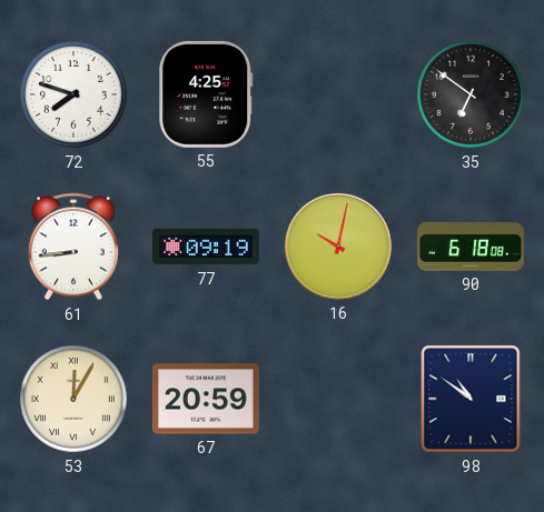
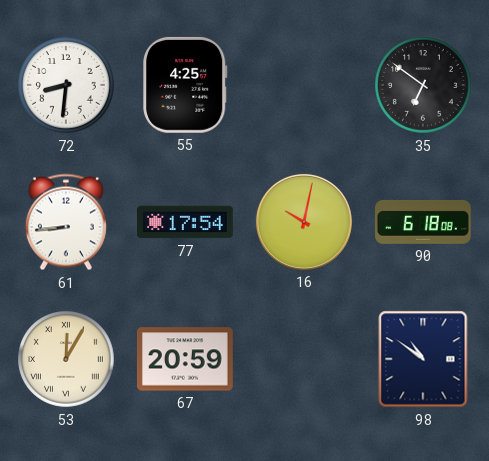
72: 7:48 -> 8:31
77: 09:19 -> 17:54
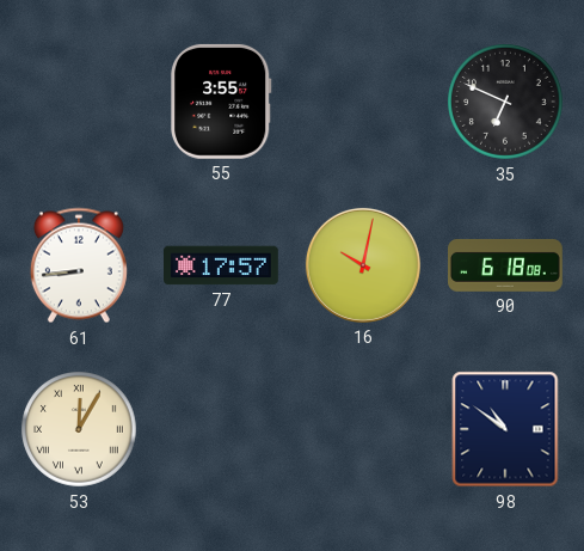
72: 8:31 -> none
55: 4:25 -> 3:55
35: 6:51 -> 6:49
77: 17:54 -> 17:57
67: 20:59 -> none
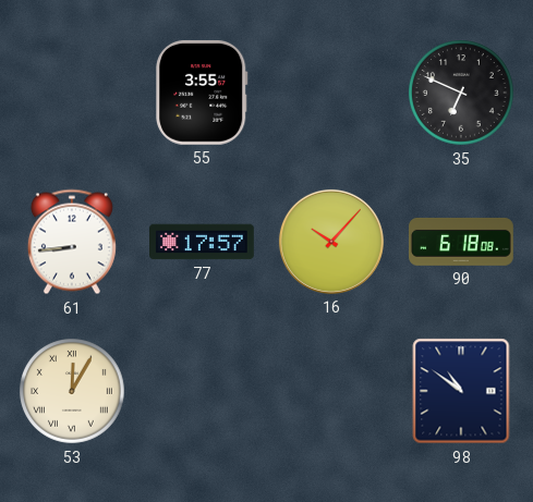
16: 10:02 -> 10:07
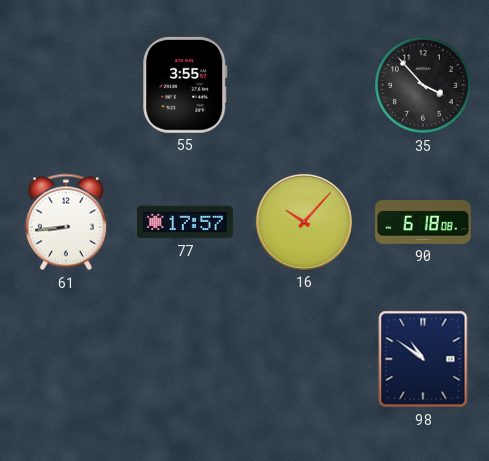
35: 6:49 -> 3:53
53: 12:05 -> none
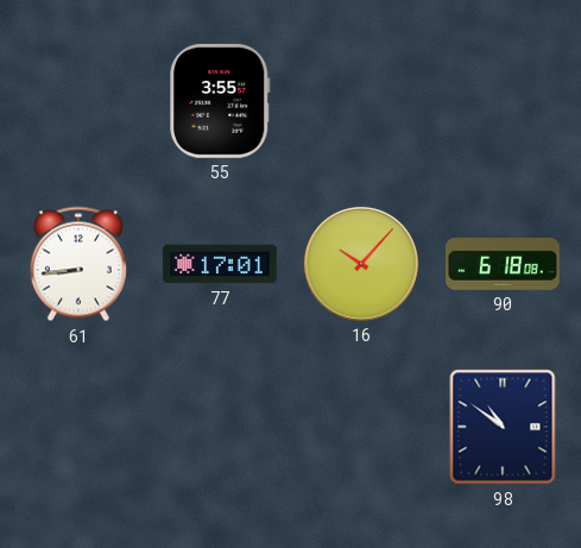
35: 3:53 -> none
77: 17:57 -> 17:01
